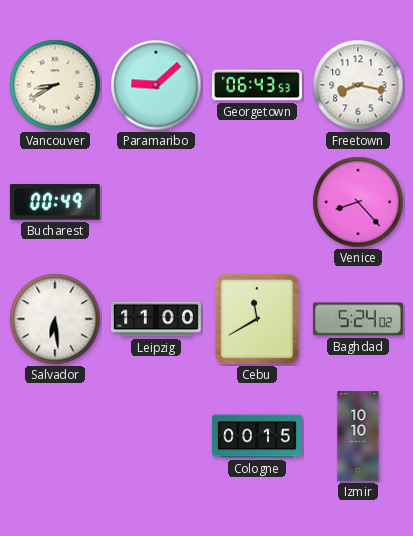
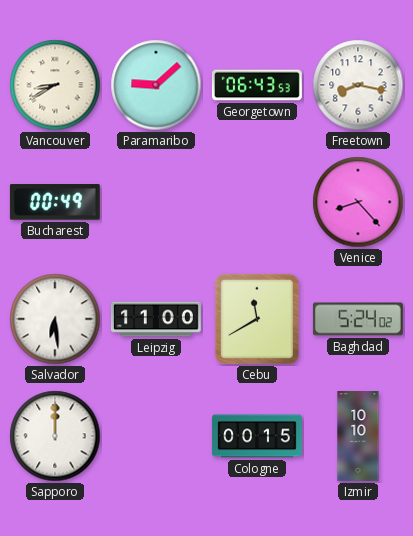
Sapporo: none -> 12:00
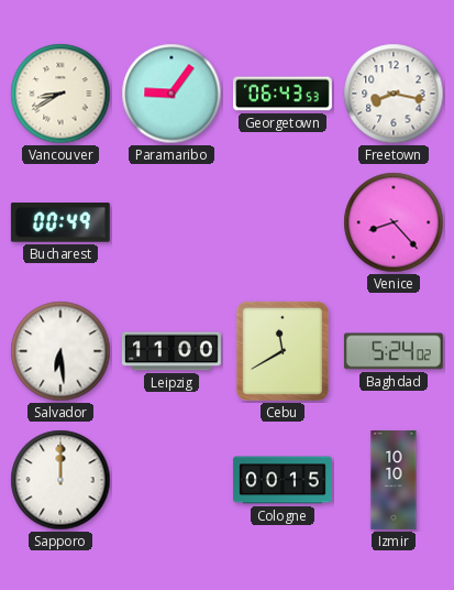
Paramaribo: 9:08 -> 9:06
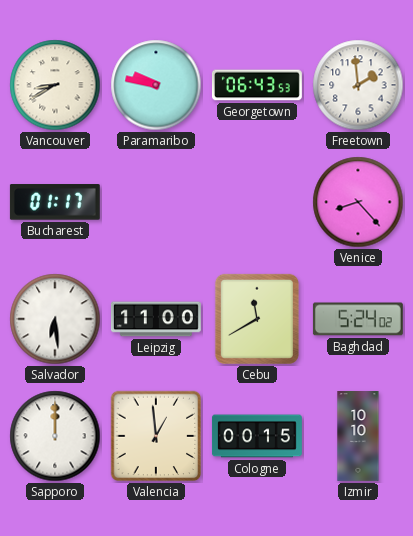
Paramaribo: 9:06 -> 9:47
Freetown: 8:17 -> 1:59
Bucharest: 00:49 -> 01:17
Valencia: none -> 12:59
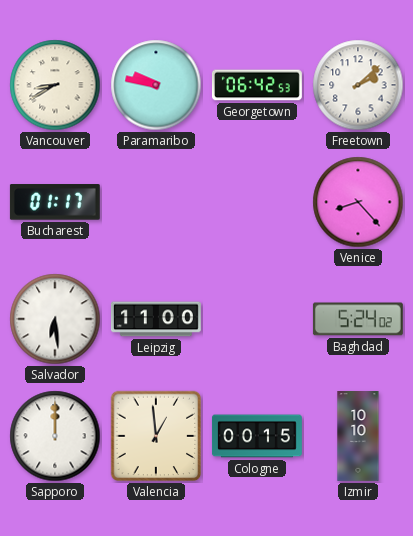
Georgetown: 06:43 -> 06:42
Freetown: 1:59 -> 2:08
Cebu: 11:40 -> none
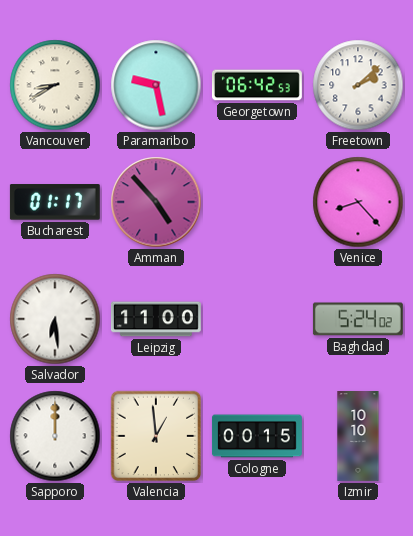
Paramaribo: 9:47 -> 9:28
Amman: none -> 4:53
